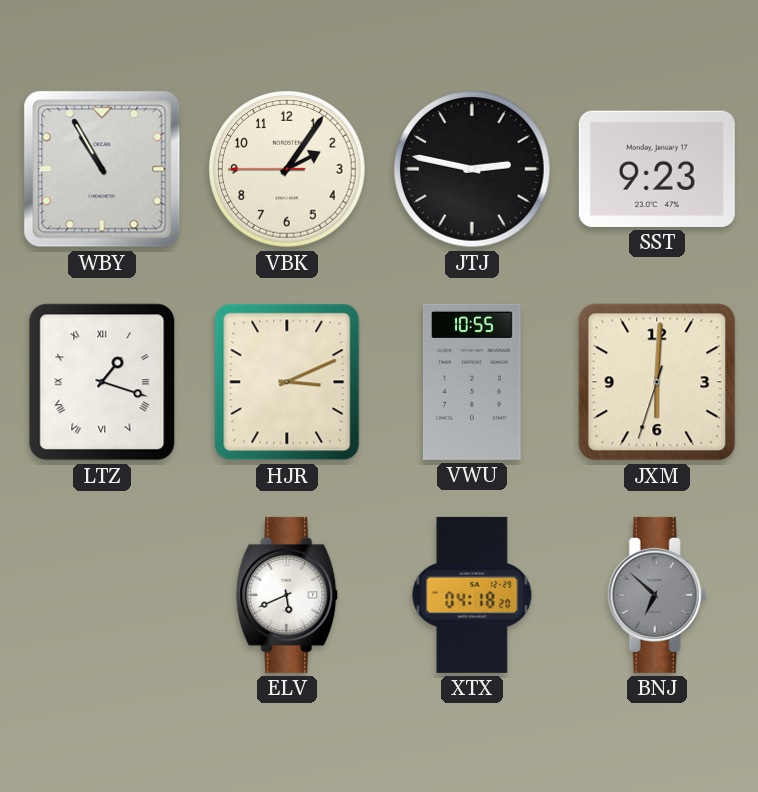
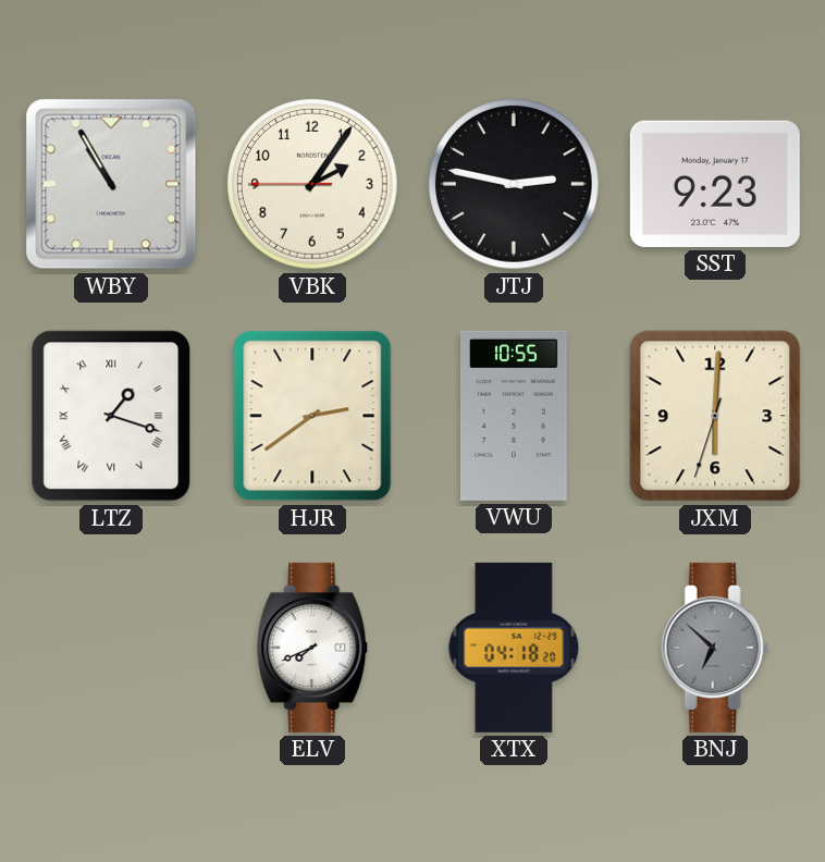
HJR: 3:11 -> 2:39
ELV: 5:41 -> 7:41
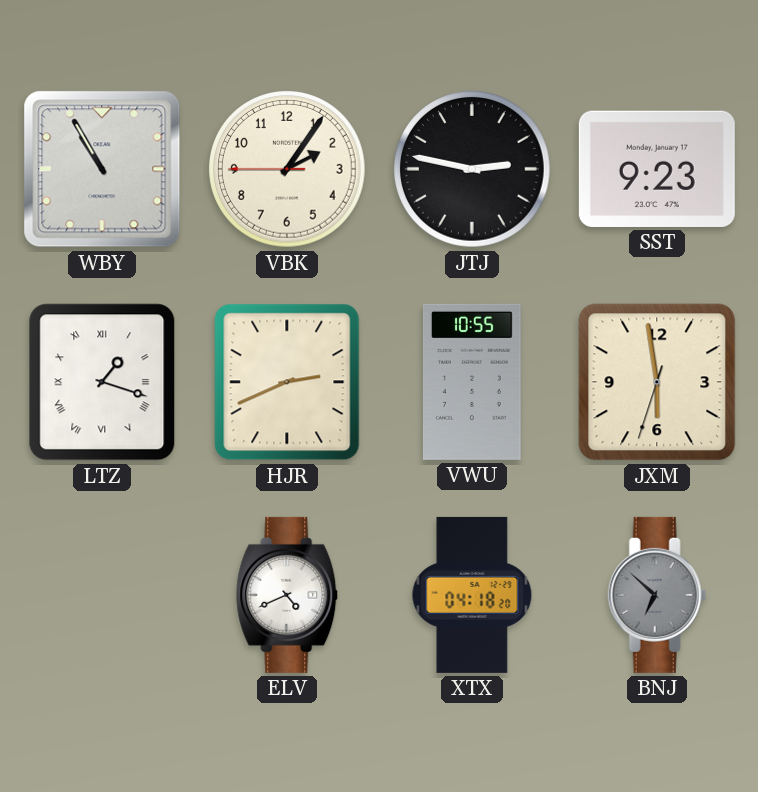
HJR: 2:39 -> 2:41
JXM: 6:00 -> 5:58
ELV: 7:41 -> 4:41
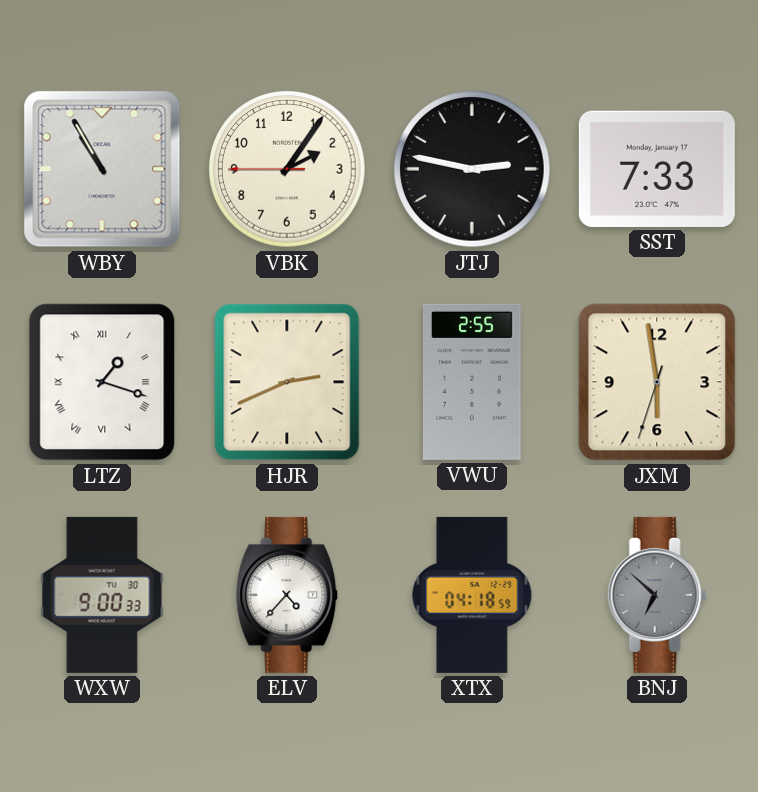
SST: 9:23 -> 7:33
VWU: 10:55 -> 2:55
WXW: none -> 9:00
ELV: 4:41 -> 4:37
XTX: 04:18:20 -> 04:18:59
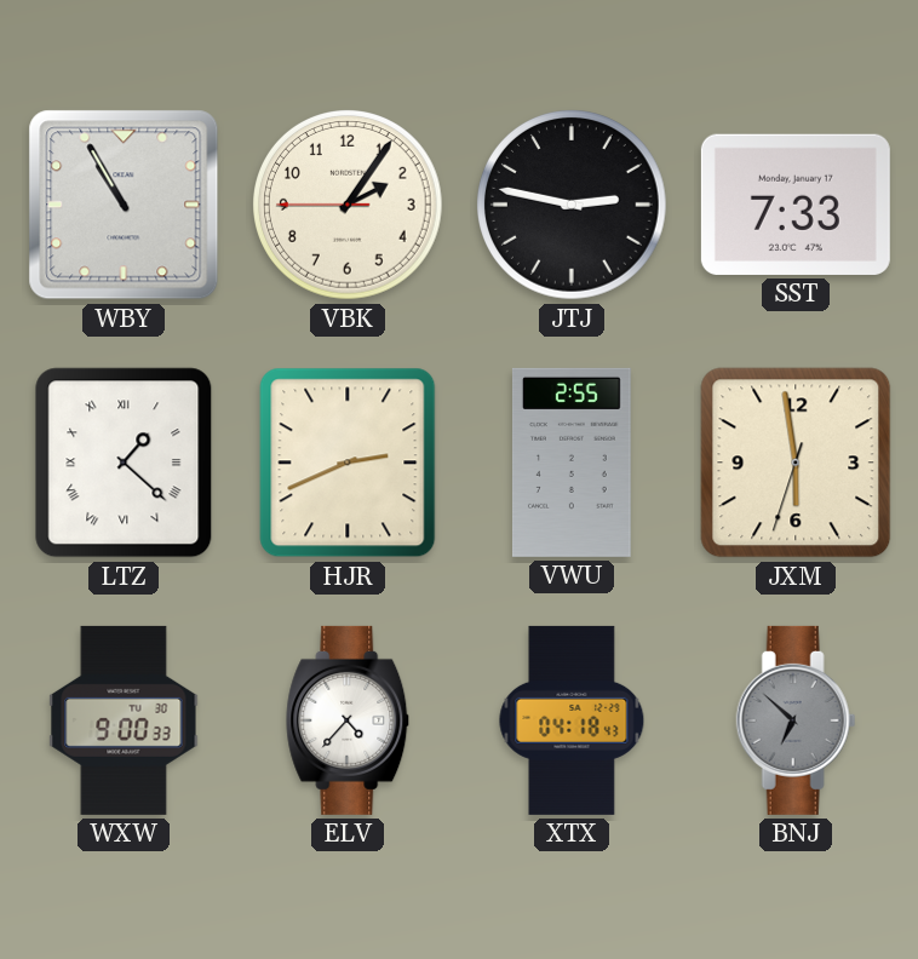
LTZ: 1:18 -> 1:22
XTX: 04:18:59 -> 04:18:43
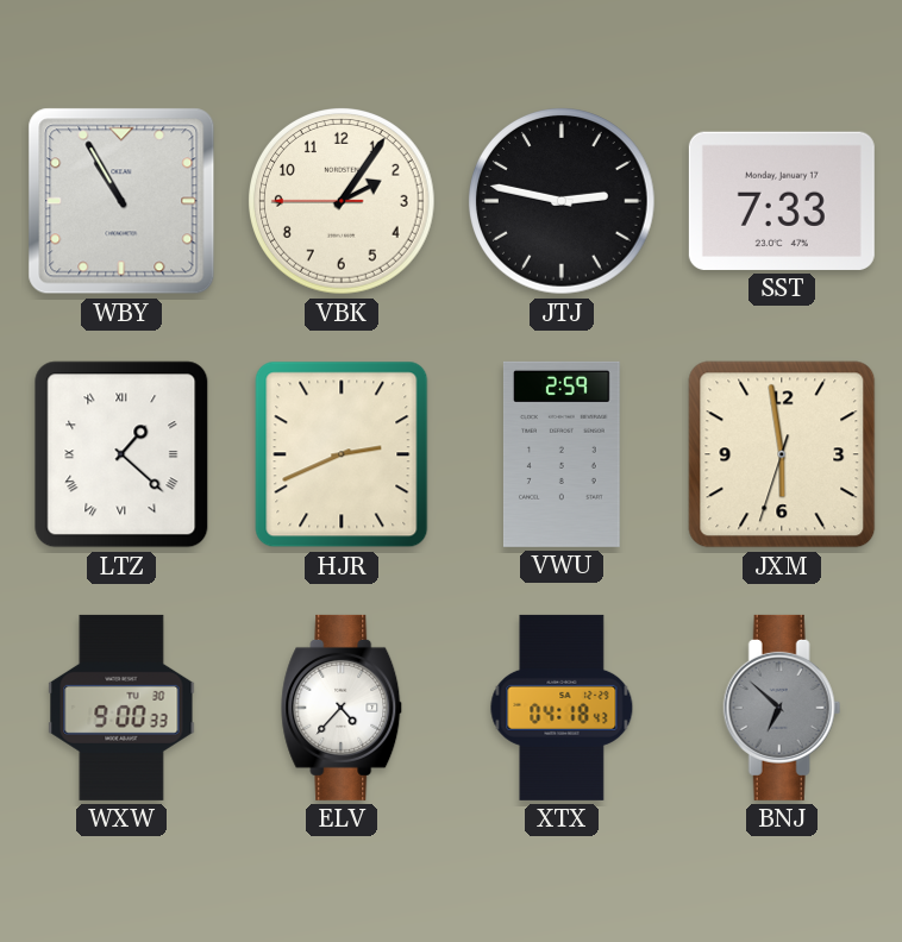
VWU: 2:55 -> 2:59
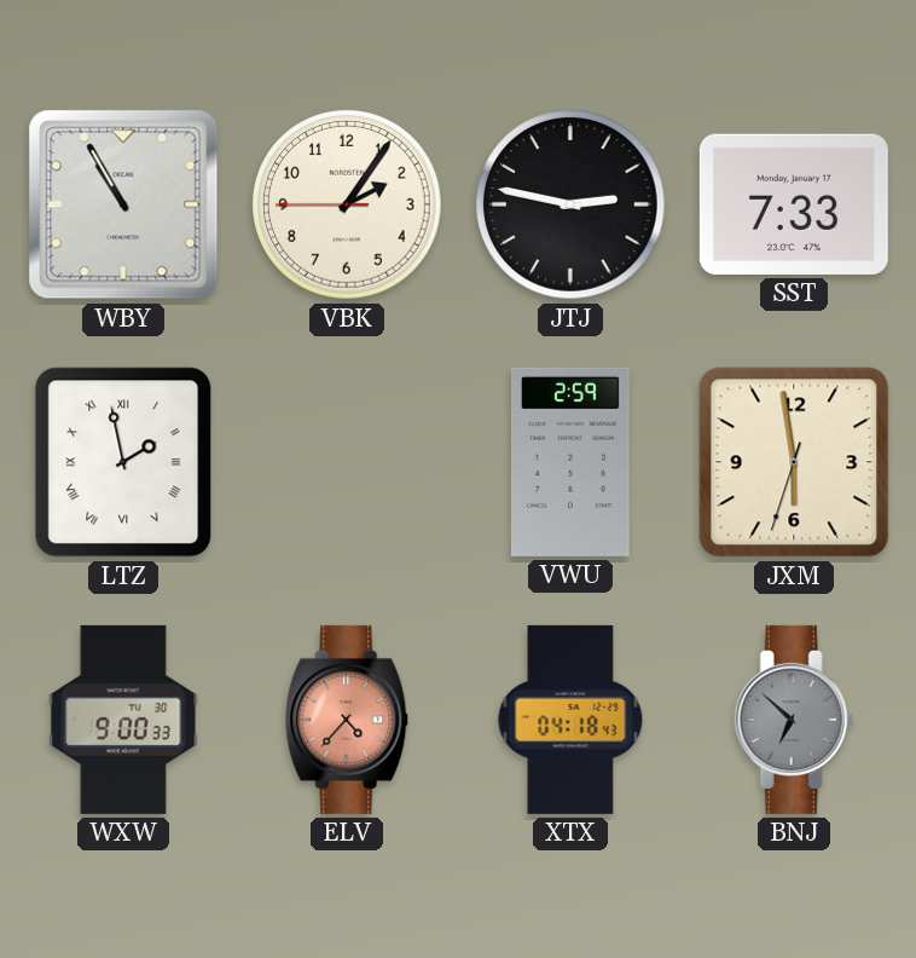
LTZ: 1:22 -> 1:58
HJR: 2:41 -> none
ELV dial: white -> salmon
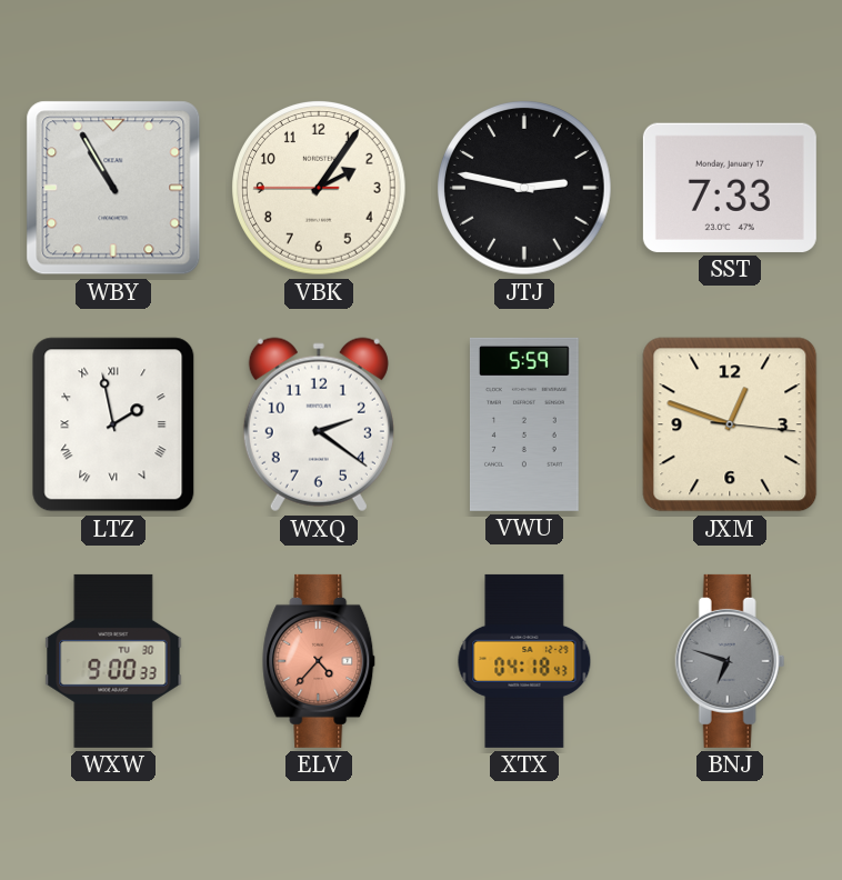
WXQ: none -> 2:21
VWU: 2:59 -> 5:59
JXM: 5:58 -> 12:48
BNJ: 6:52 -> 6:48
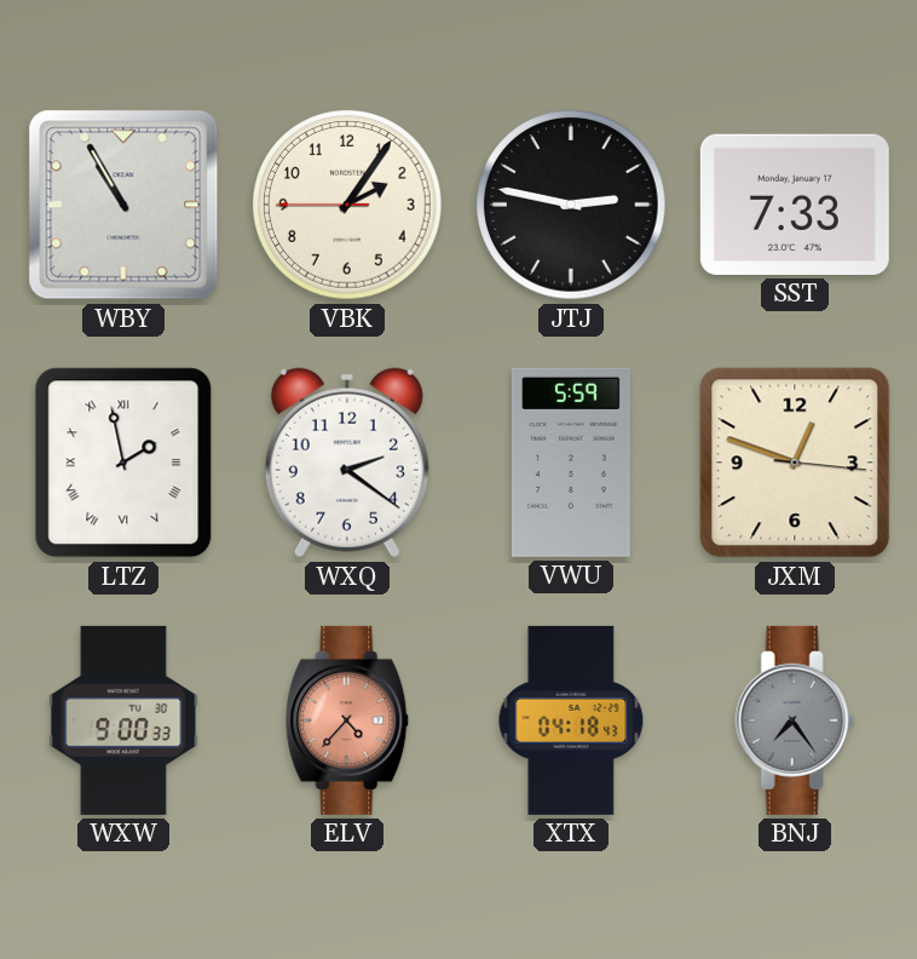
BNJ: 6:48 -> 7:24
